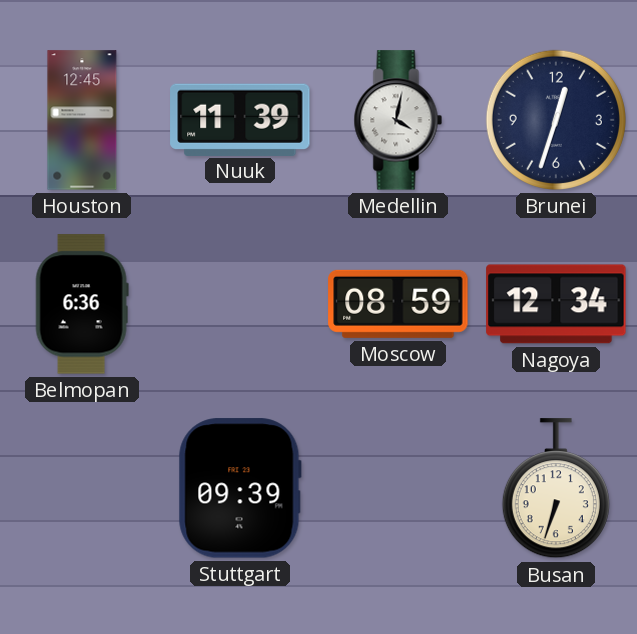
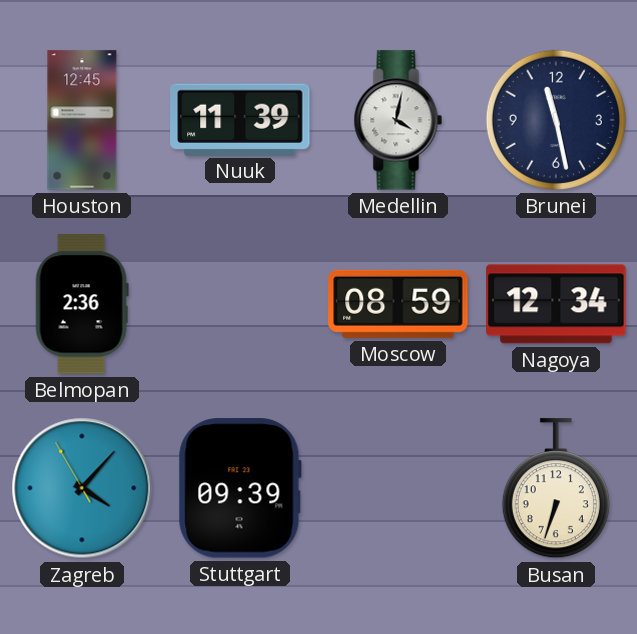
Brunei: 12:33 -> 11:28
Belmopan: 6:36 -> 2:36
Zagreb: none -> 4:06
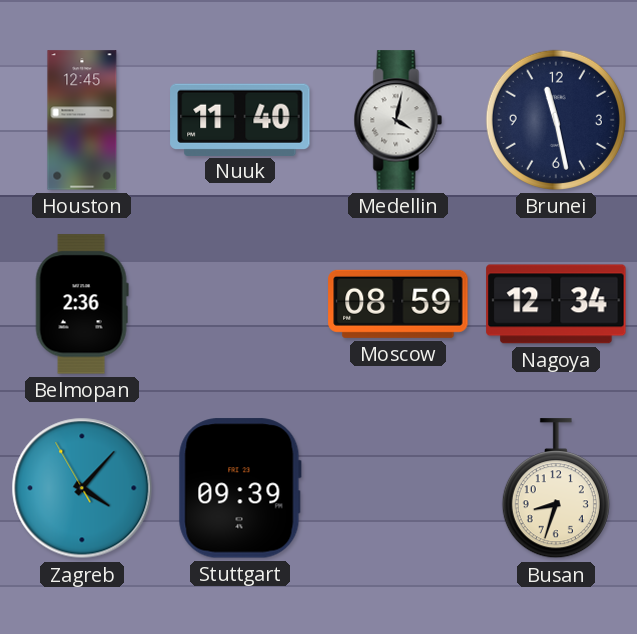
Nuuk: 11:39 -> 11:40
Busan: 6:33 -> 8:33
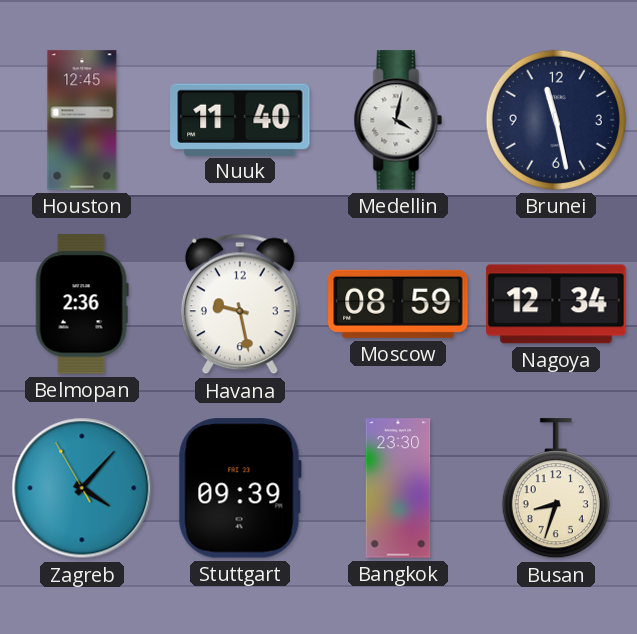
Havana: none -> 9:28
Bangkok: none -> 23:30
